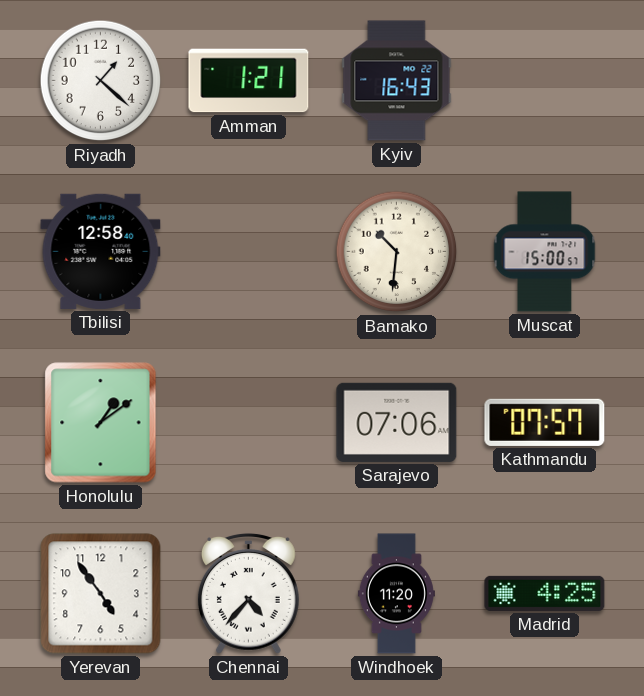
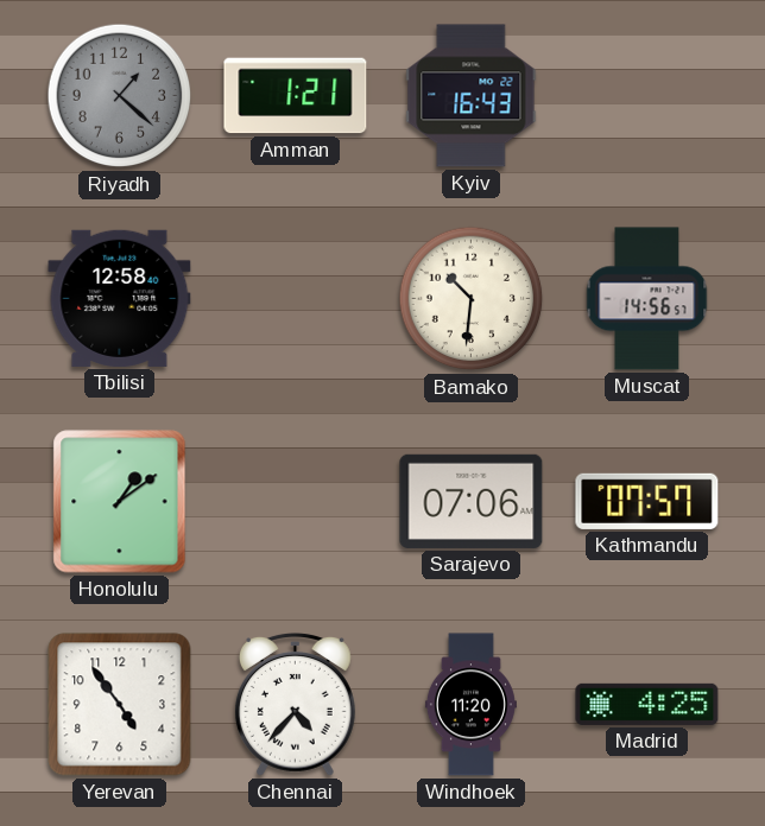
Riyadh dial: white -> grey
Muscat: 15:00 -> 14:56
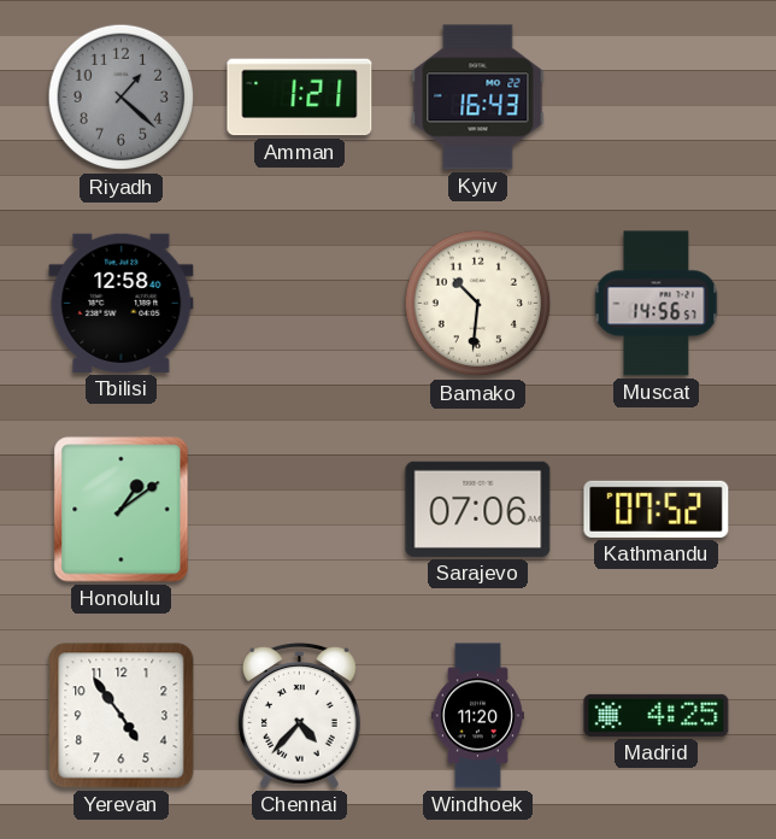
Kathmandu: 07:57 -> 07:52
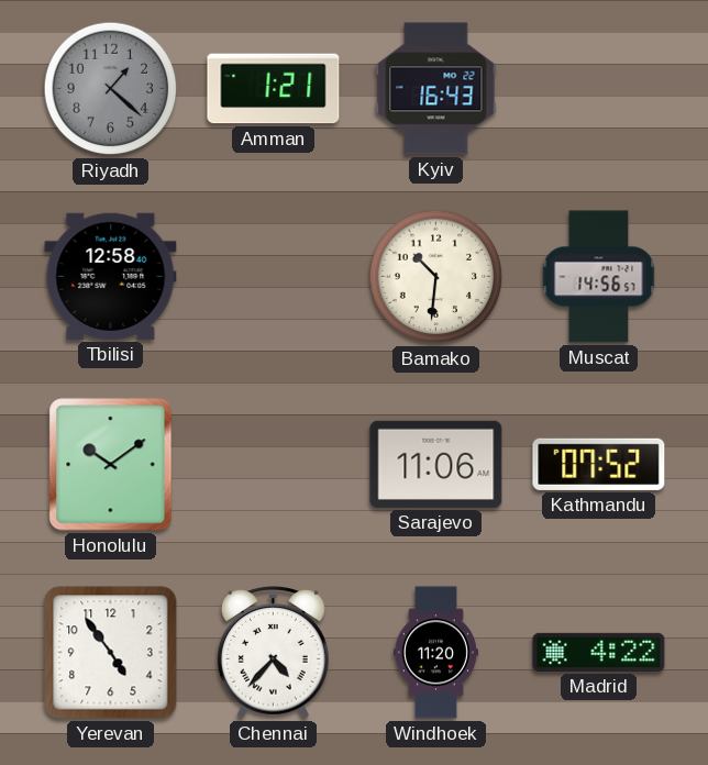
Honolulu: 1:09 -> 10:09
Sarajevo: 07:06 -> 11:06
Madrid: 4:25 -> 4:22
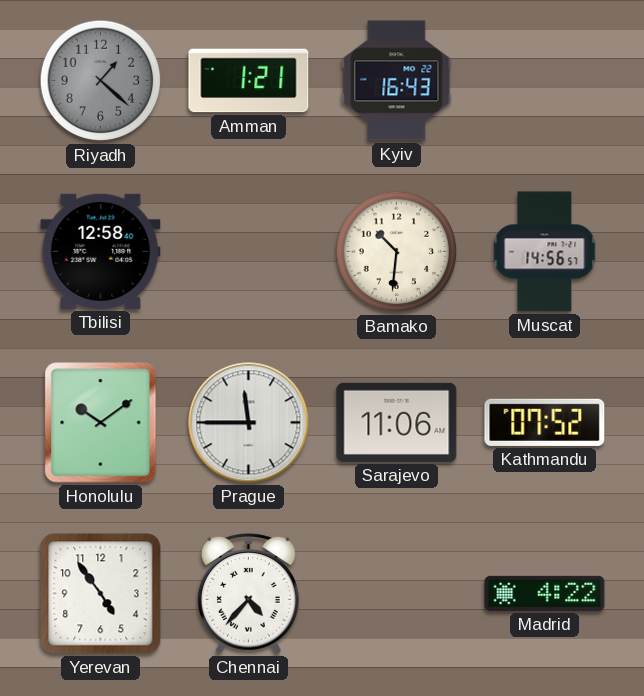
Prague: none -> 11:45
Windhoek: 11:20 -> none
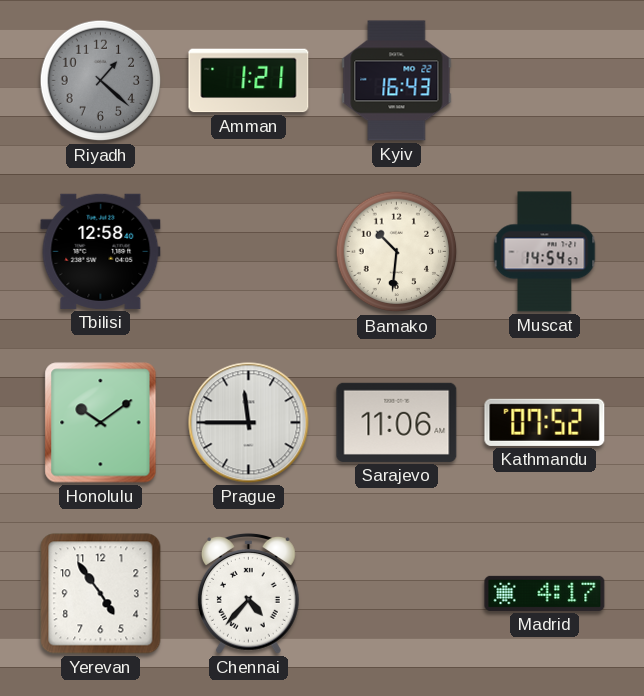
Muscat: 14:56 -> 14:54
Madrid: 4:22 -> 4:17
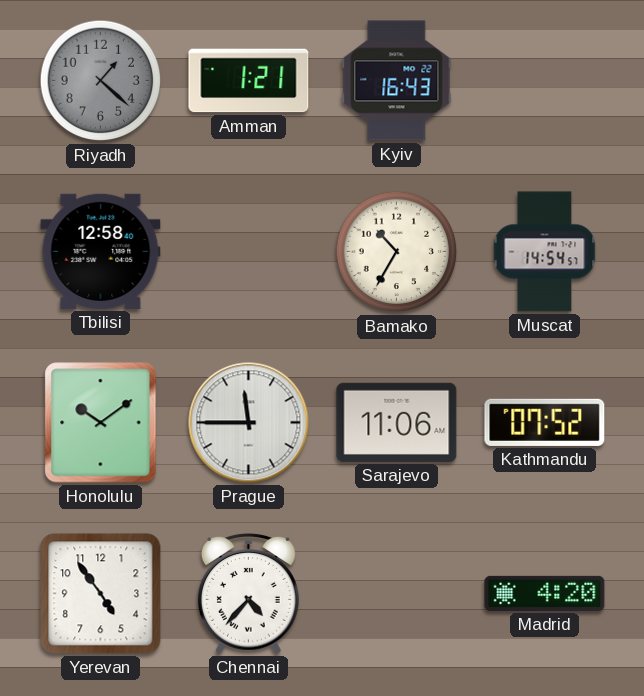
Bamako: 10:31 -> 10:35
Madrid: 4:17 -> 4:20
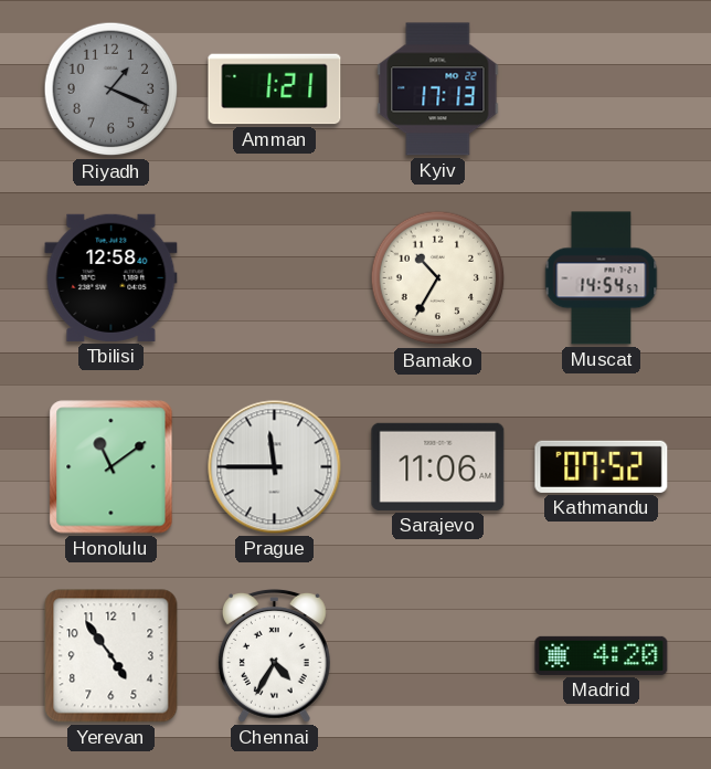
Riyadh: 1:22 -> 1:19
Kyiv: 16:43 -> 17:13
Honolulu: 10:09 -> 11:09
Chennai: 4:37 -> 4:35
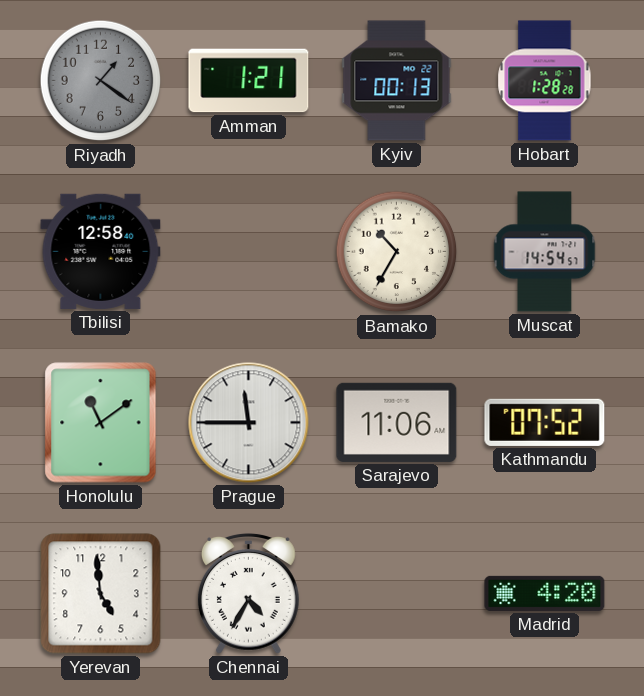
Riyadh: 1:19 -> 1:21
Kyiv: 17:13 -> 00:13
Hobart: none -> 1:28
Yerevan: 4:54 -> 4:59
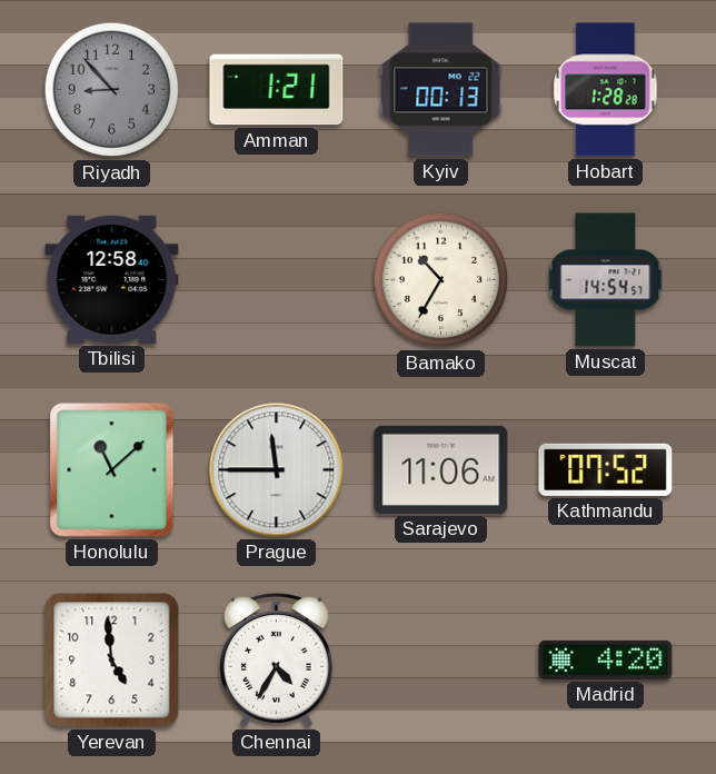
Riyadh: 1:21 -> 8:53
Honolulu: 11:09 -> 11:08
